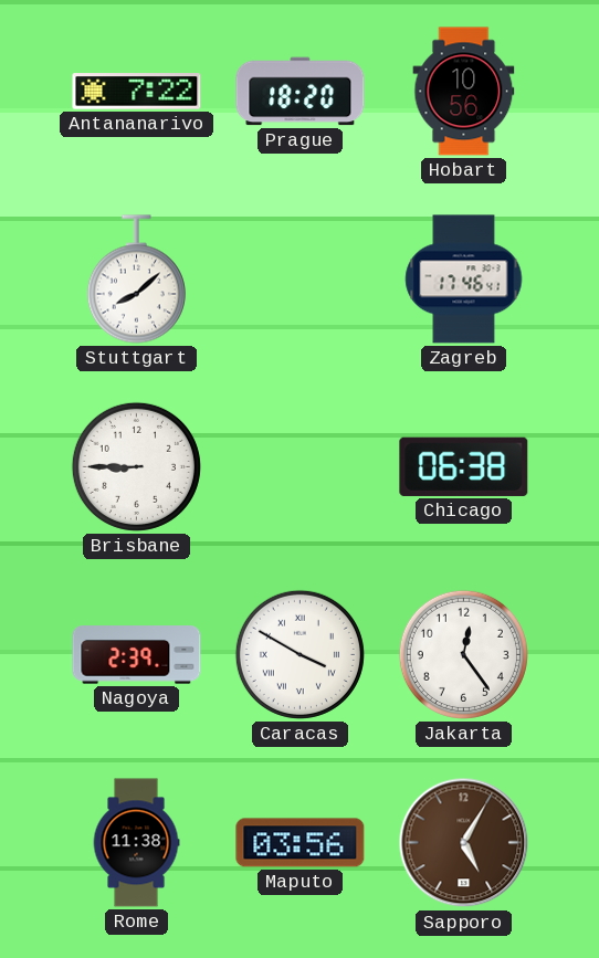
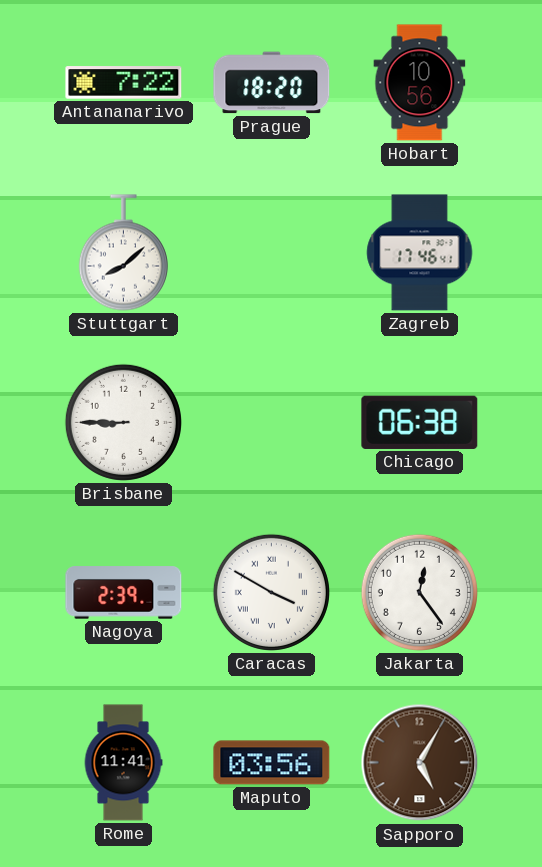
Rome: 11:38 -> 11:41
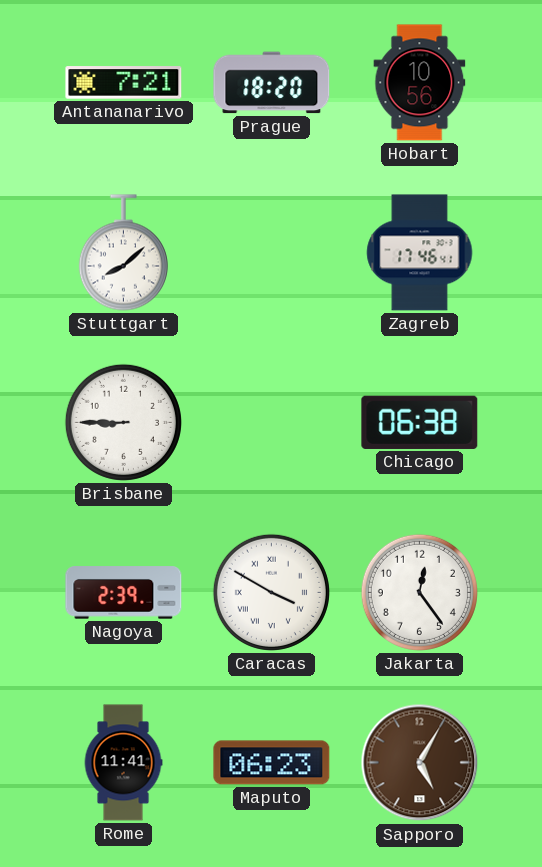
Antananarivo: 7:22 -> 7:21
Maputo: 03:56 -> 06:23
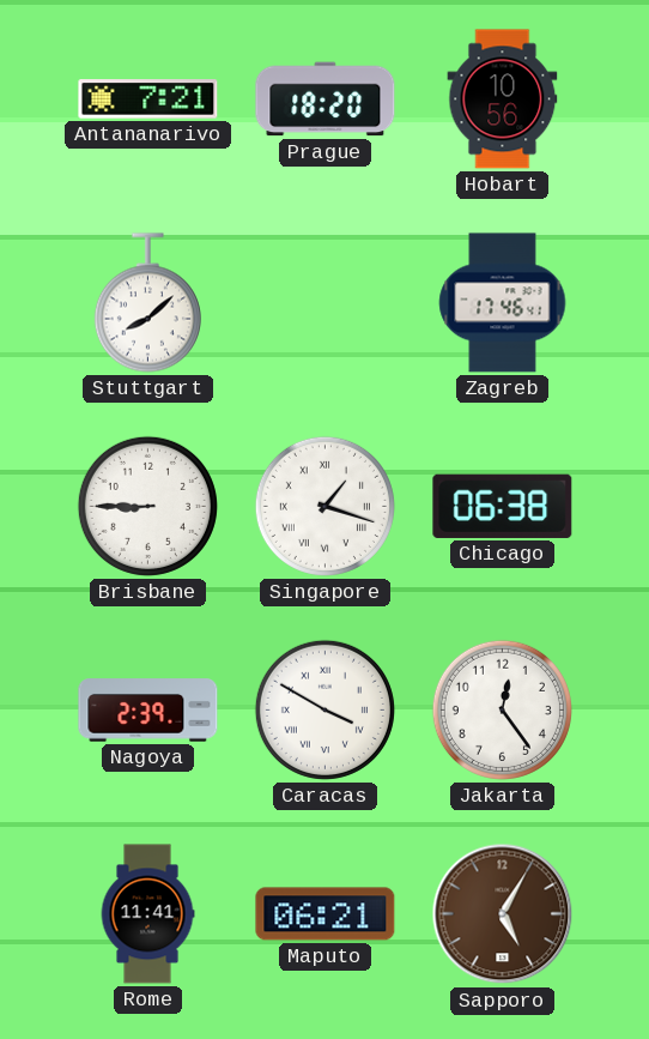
Singapore: none -> 1:18
Maputo: 06:23 -> 06:21
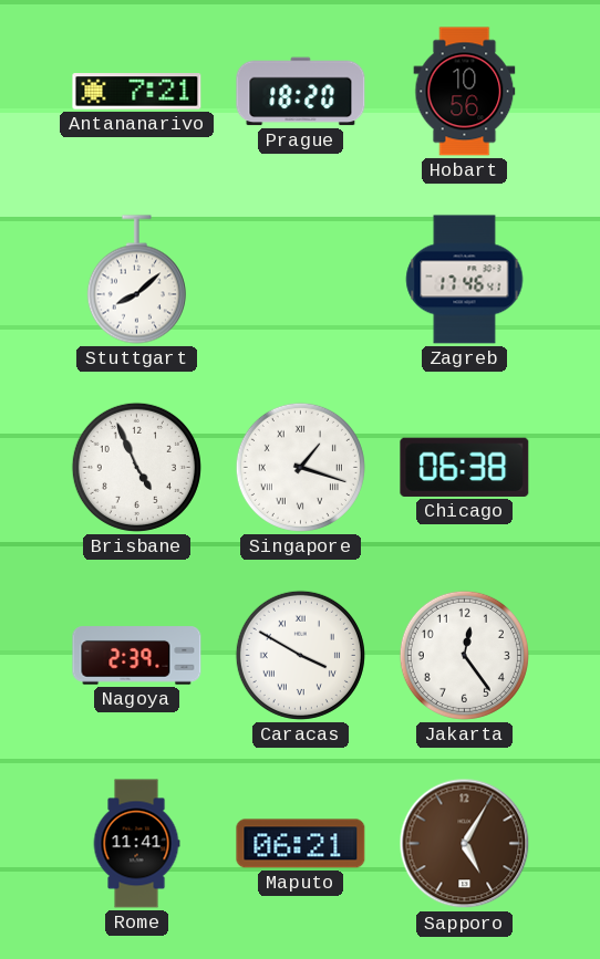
Brisbane: 8:45 -> 4:56
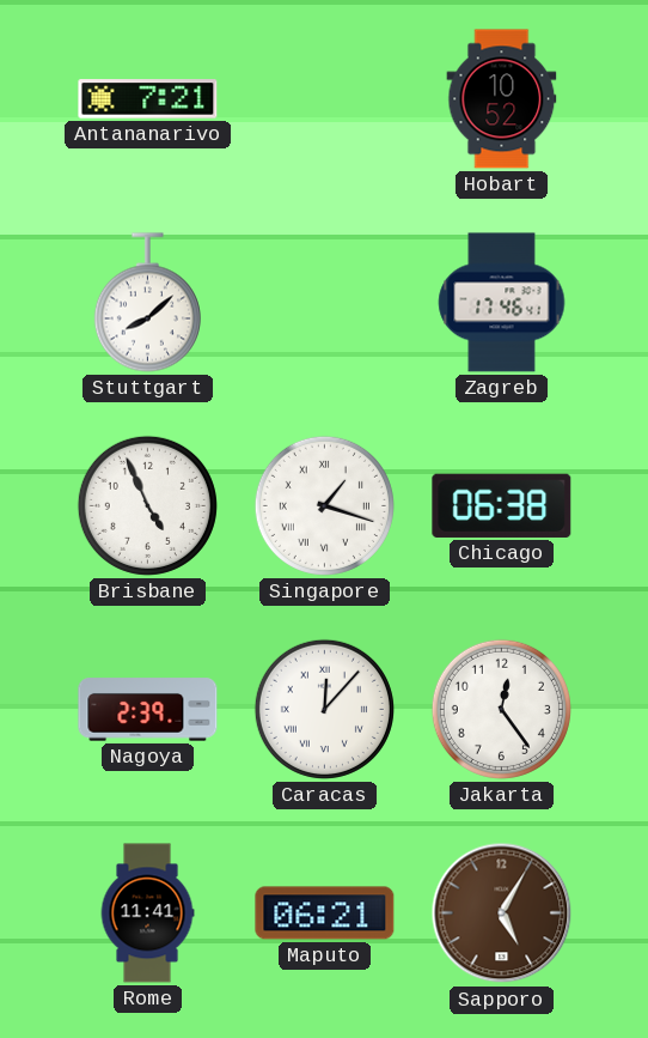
Prague: 18:20 -> none
Hobart: 10:56 -> 10:52
Caracas: 3:50 -> 12:07
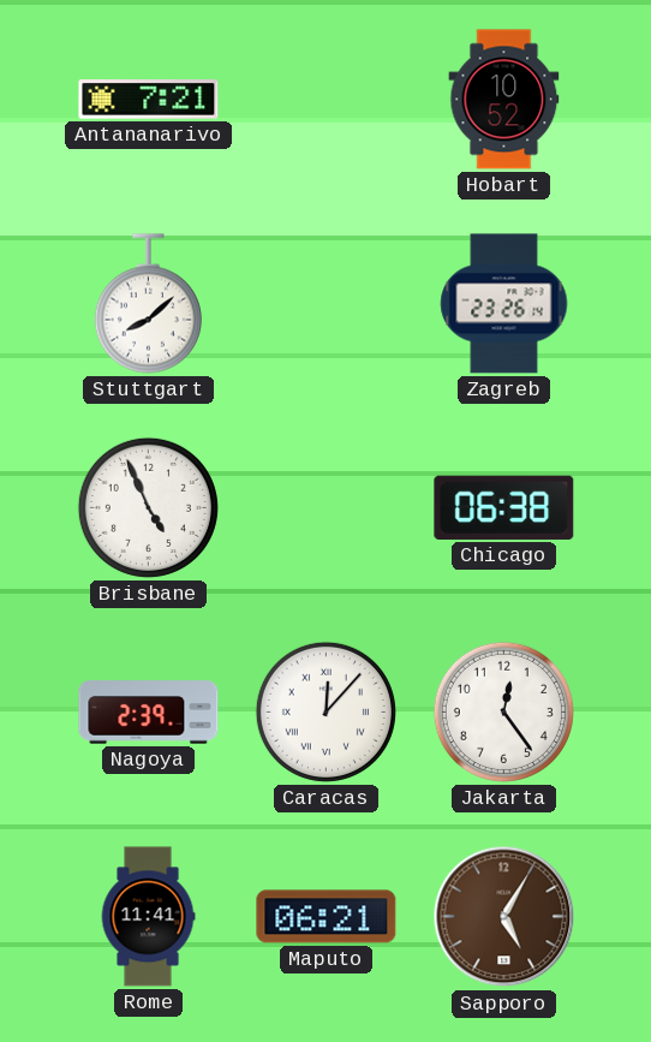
Zagreb: 17:46 -> 23:26
Singapore: 1:18 -> none
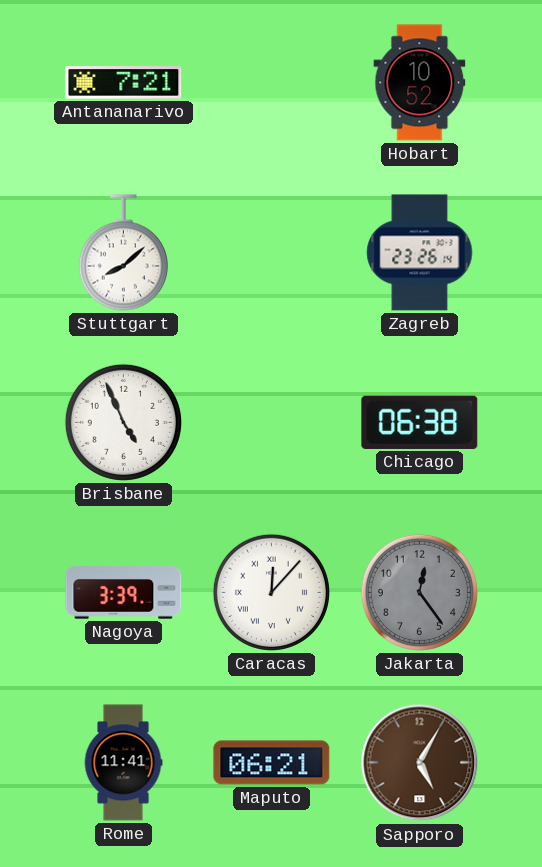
Nagoya: 2:39 -> 3:39
Jakarta dial: white -> grey
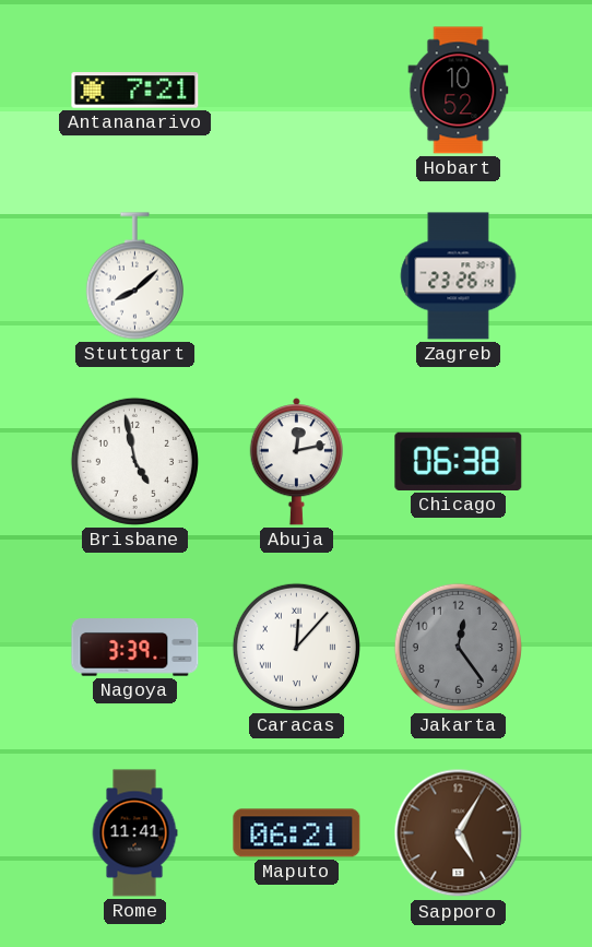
Brisbane: 4:56 -> 4:58
Abuja: none -> 12:13
